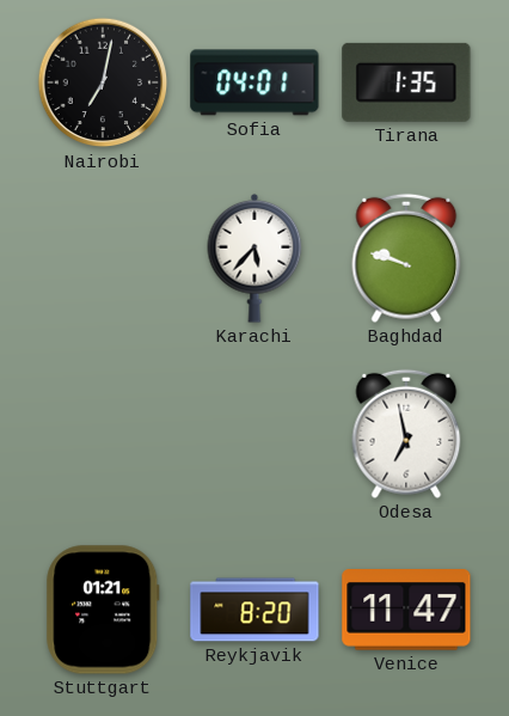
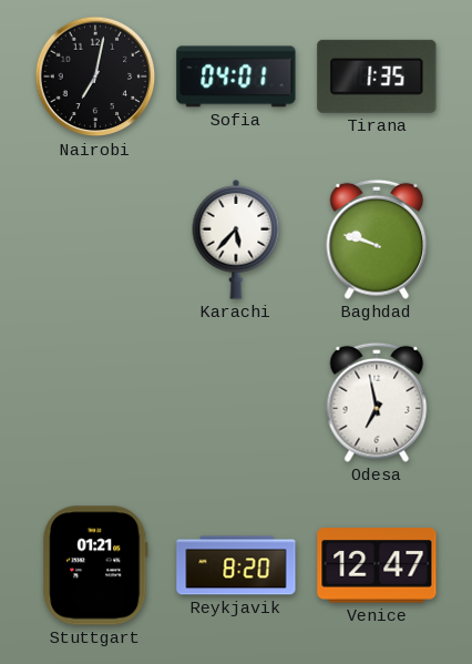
Venice: 11:47 -> 12:47
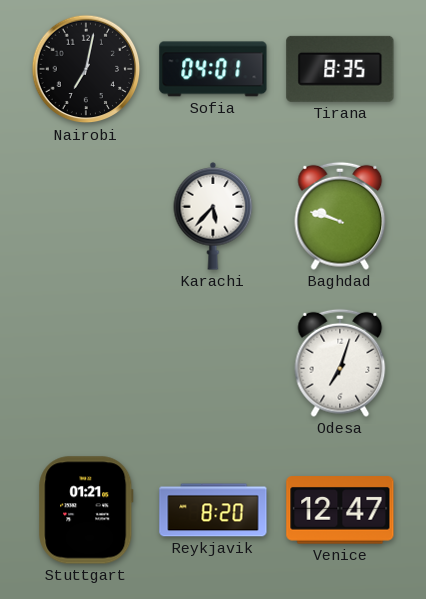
Tirana: 1:35 -> 8:35
Odesa: 6:58 -> 7:03
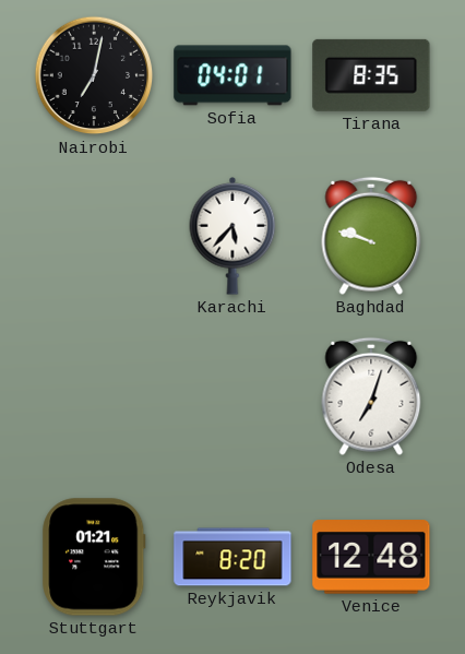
Venice: 12:47 -> 12:48
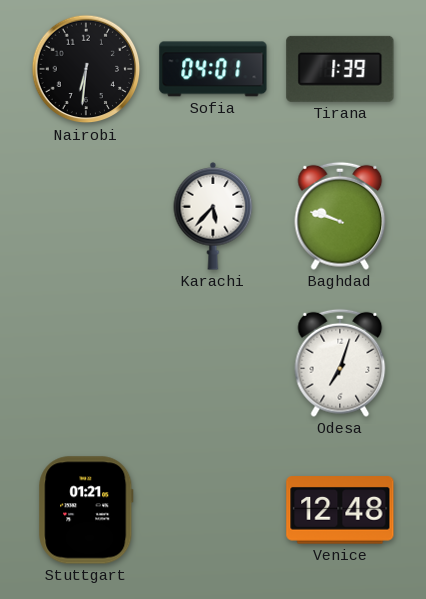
Nairobi: 7:02 -> 6:31
Tirana: 8:35 -> 1:39
Reykjavik: 8:20 -> none
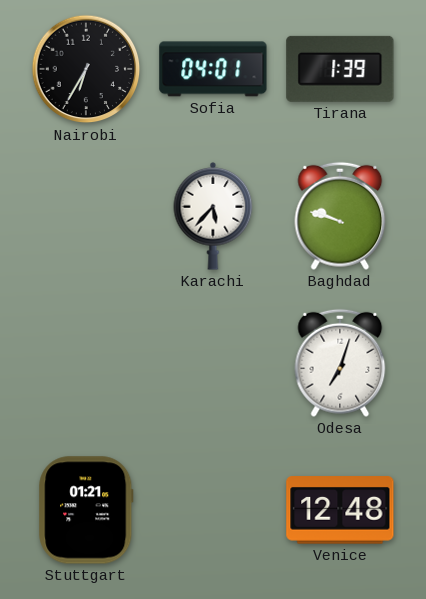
Nairobi: 6:31 -> 6:35
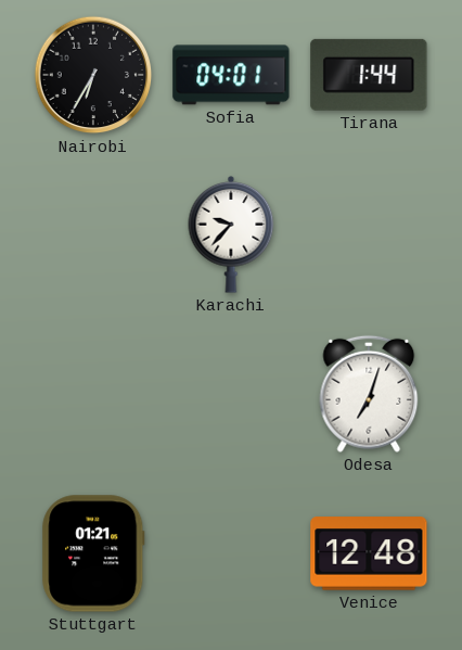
Tirana: 1:39 -> 1:44
Karachi: 5:37 -> 9:37
Baghdad: 9:48 -> none
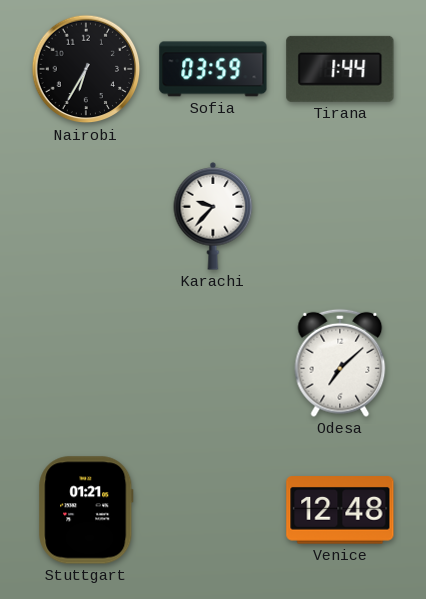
Sofia: 04:01 -> 03:59
Odesa: 7:03 -> 7:08
